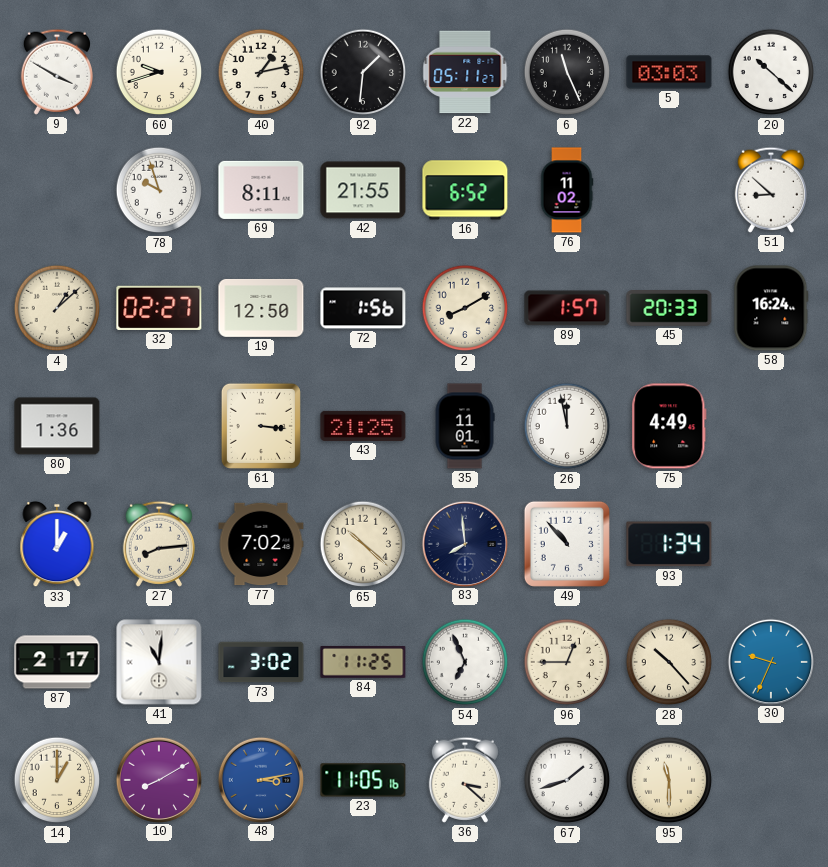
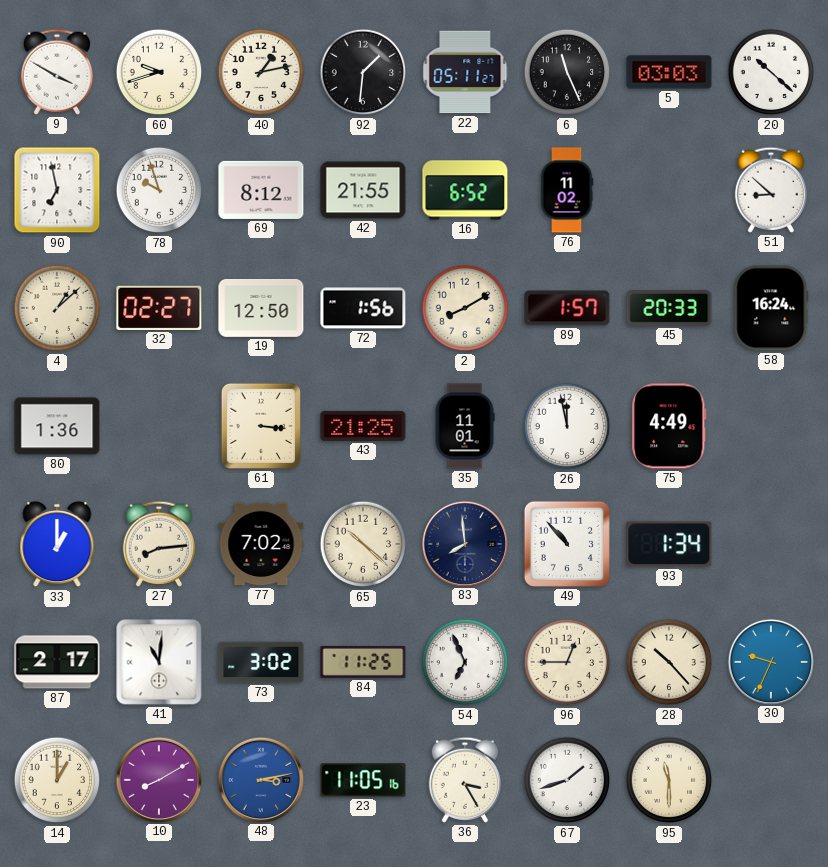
90: none -> 6:58
69: 8:11 -> 8:12
36: 3:22 -> 3:25
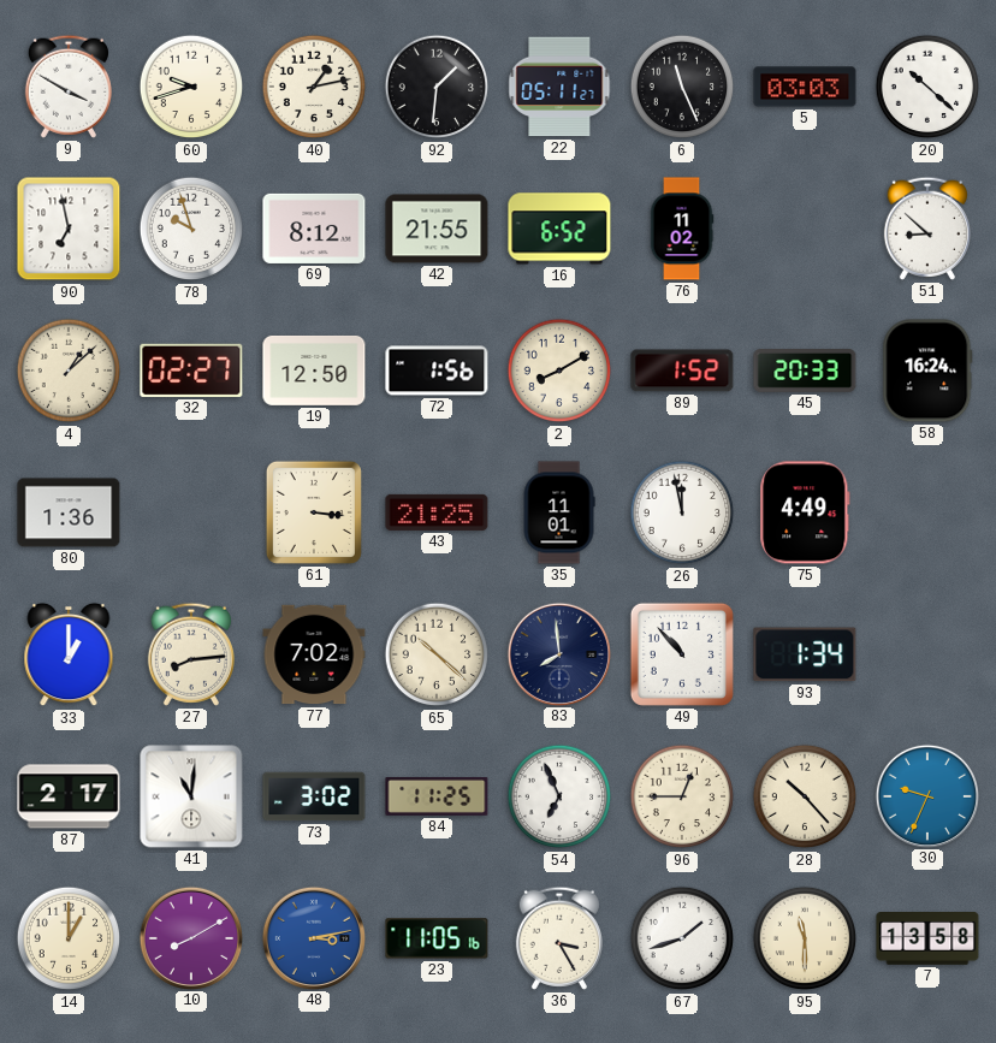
89: 1:57 -> 1:52
7: none -> 13:58
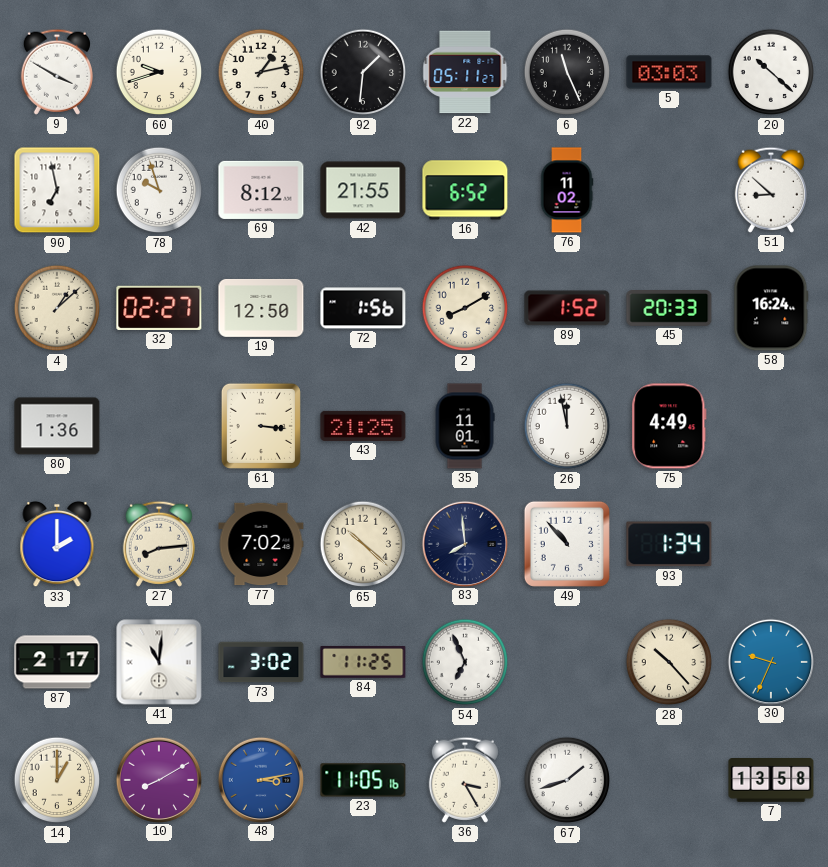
33: 1:00 -> 2:00
96: 12:45 -> none
95: 11:30 -> none
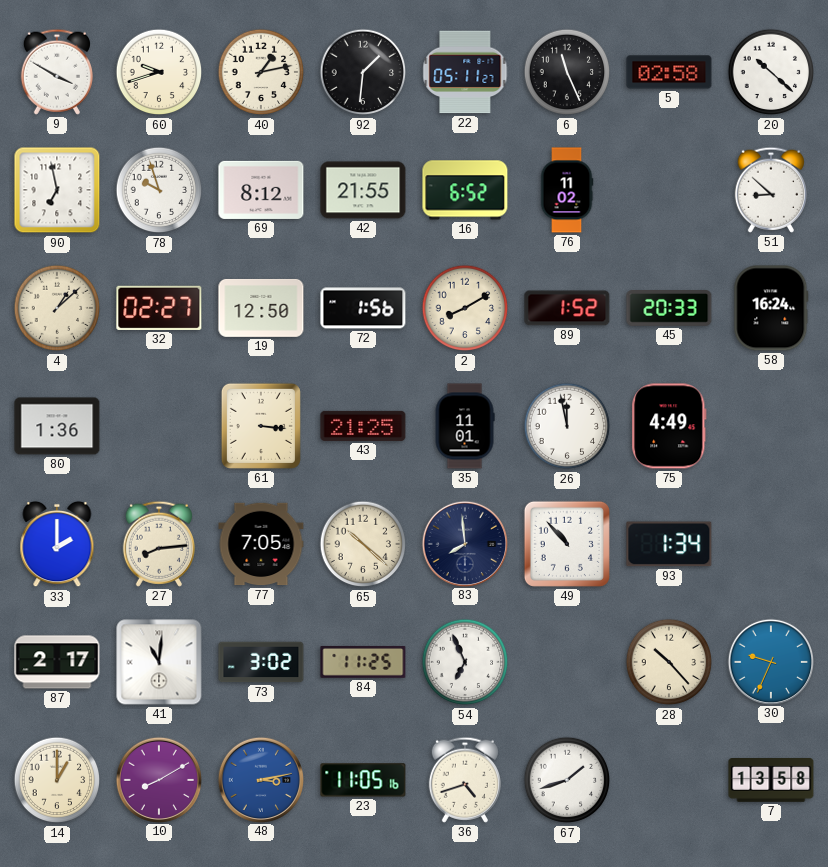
5: 03:03 -> 02:58
77: 7:02 -> 7:05
36: 3:25 -> 4:42
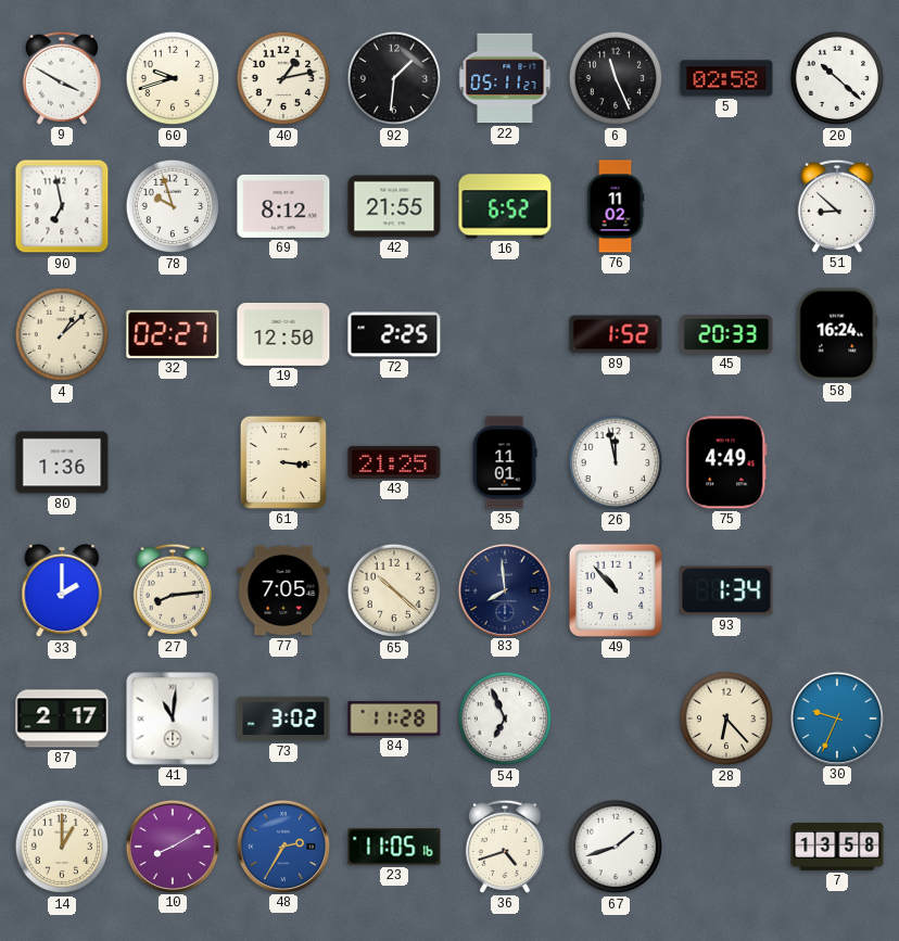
72: 1:56 -> 2:25
2: 8:10 -> none
84: 11:25 -> 11:28
28: 10:23 -> 6:23
48: 3:13 -> 2:35
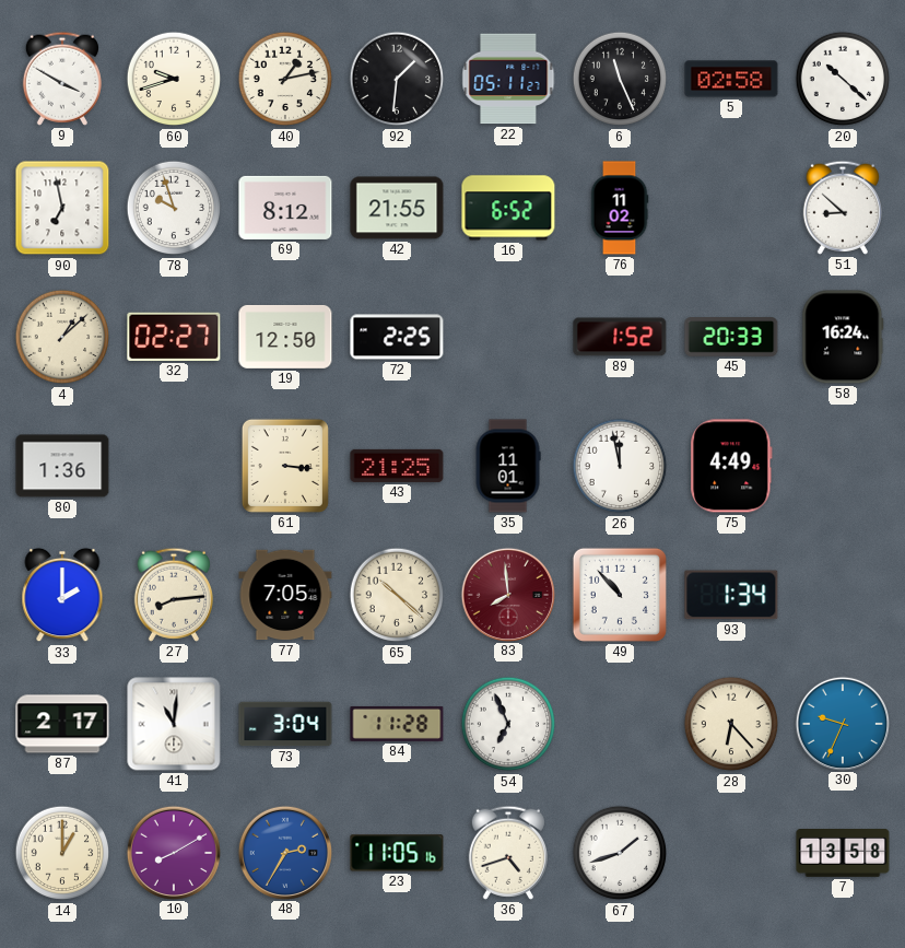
83 dial: navy -> burgundy
73: 3:02 -> 3:04
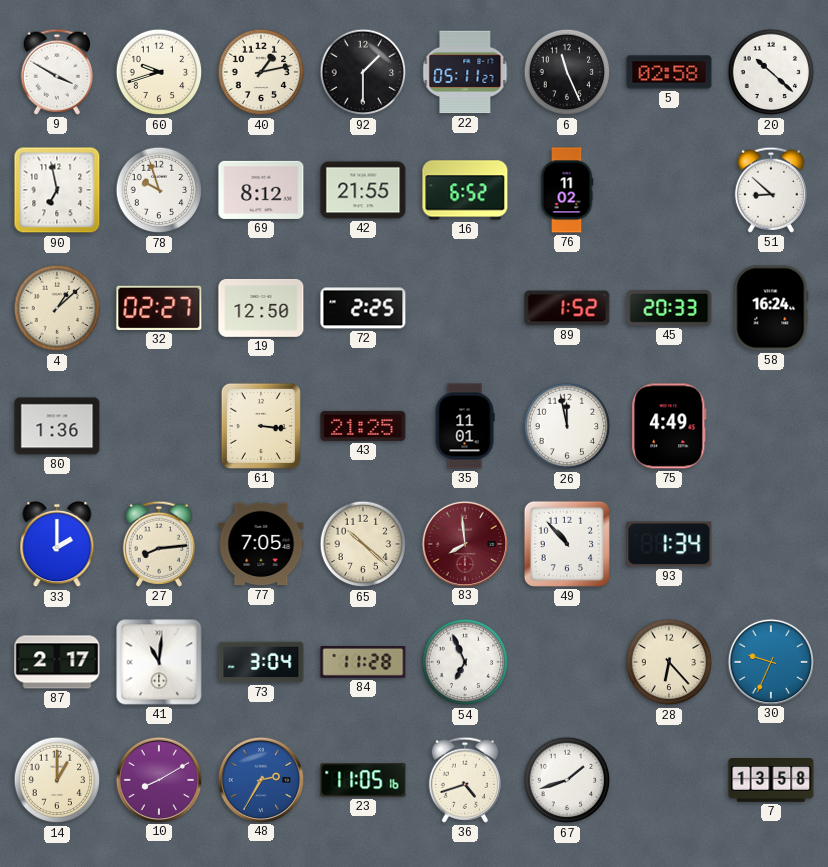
92: 1:31 -> 1:30
